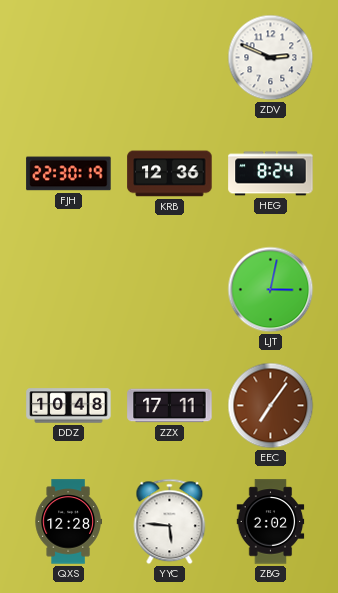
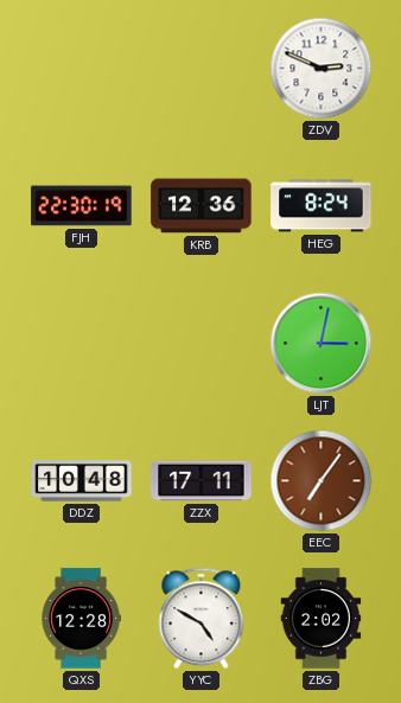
YYC: 5:46 -> 4:50
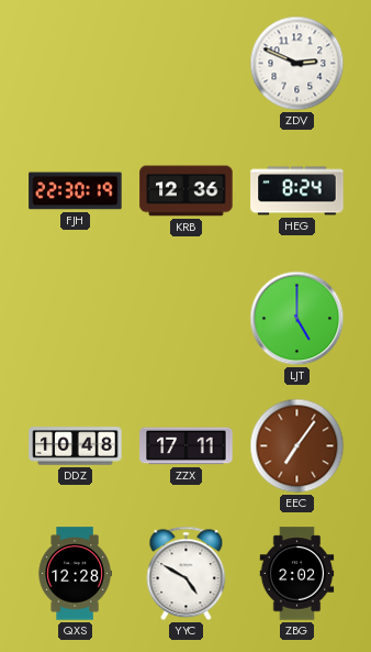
LJT: 3:02 -> 5:00
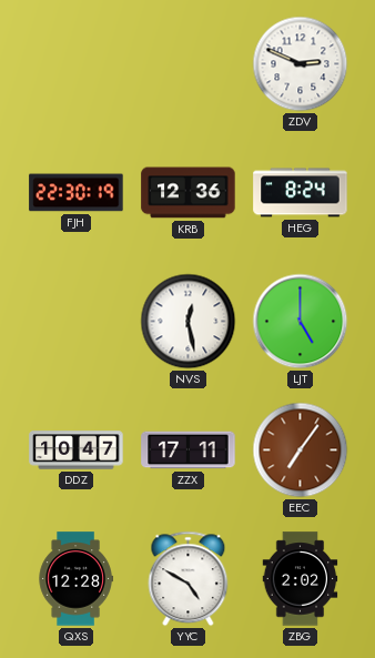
NVS: none -> 12:28
DDZ: 10:48 -> 10:47
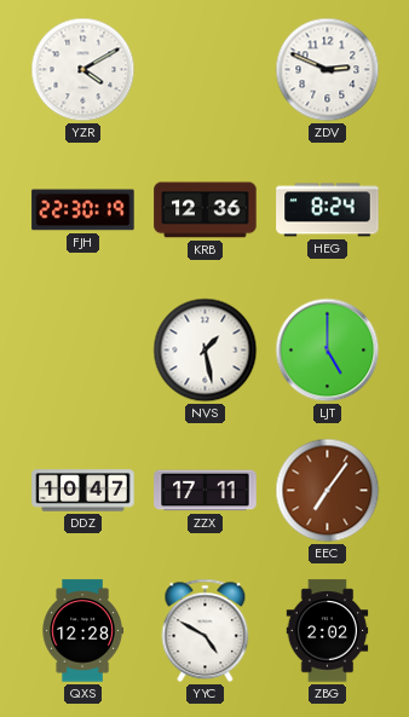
YZR: none -> 4:10
NVS: 12:28 -> 1:28
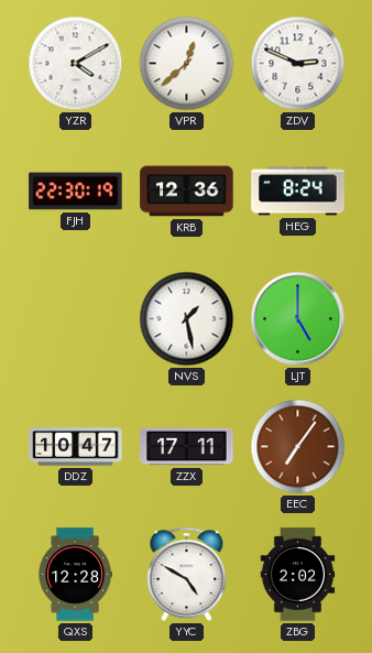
VPR: none -> 12:38
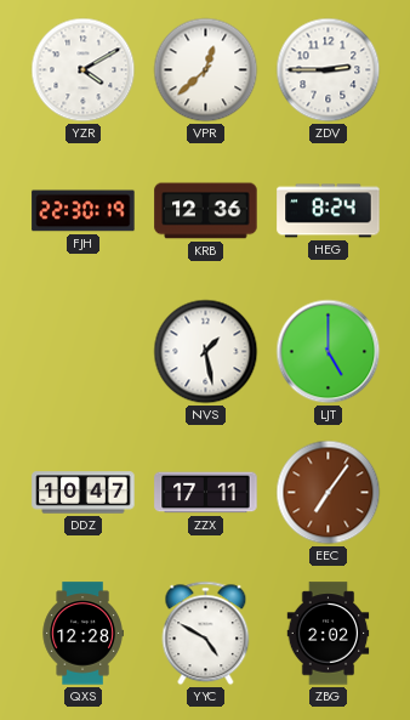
ZDV: 2:49 -> 2:45
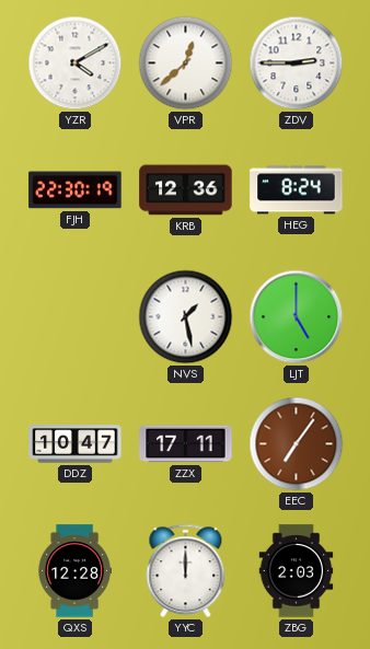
YYC: 4:50 -> 12:00
ZBG: 2:02 -> 2:03
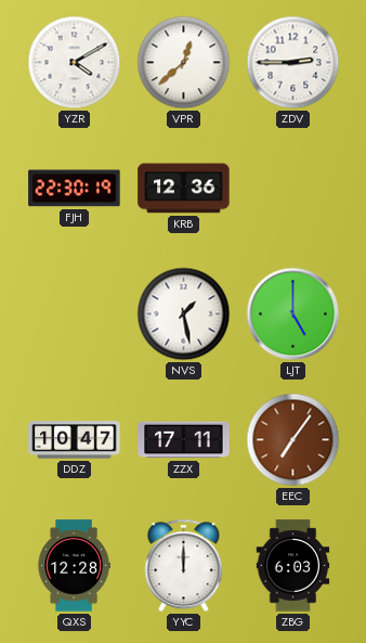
HEG: 8:24 -> none
ZBG: 2:03 -> 6:03
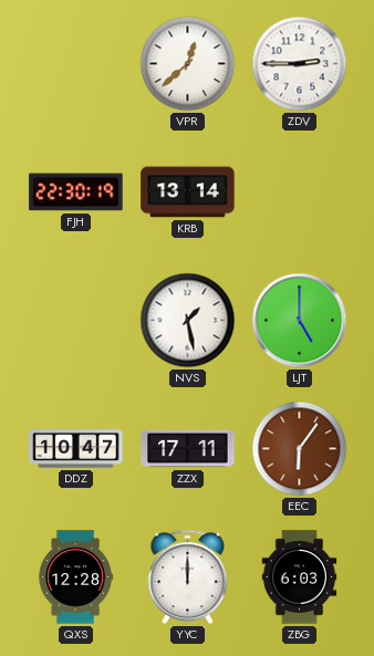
YZR: 4:10 -> none
KRB: 12:36 -> 13:14
EEC: 7:06 -> 6:06
